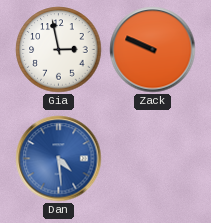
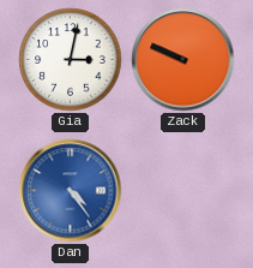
Gia: 2:58 -> 3:02
Dan: 4:29 -> 4:24
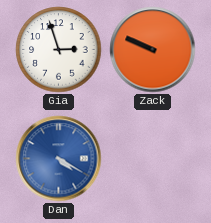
Gia: 3:02 -> 2:57
Dan: 4:24 -> 4:20
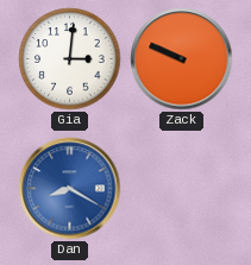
Gia: 2:57 -> 3:01
Dan: 4:20 -> 8:20
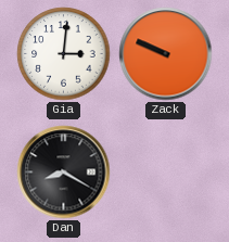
Dan dial: blue -> black
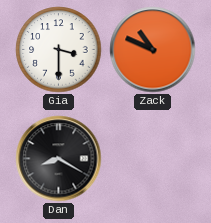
Gia: 3:01 -> 3:30
Zack: 9:49 -> 10:49
